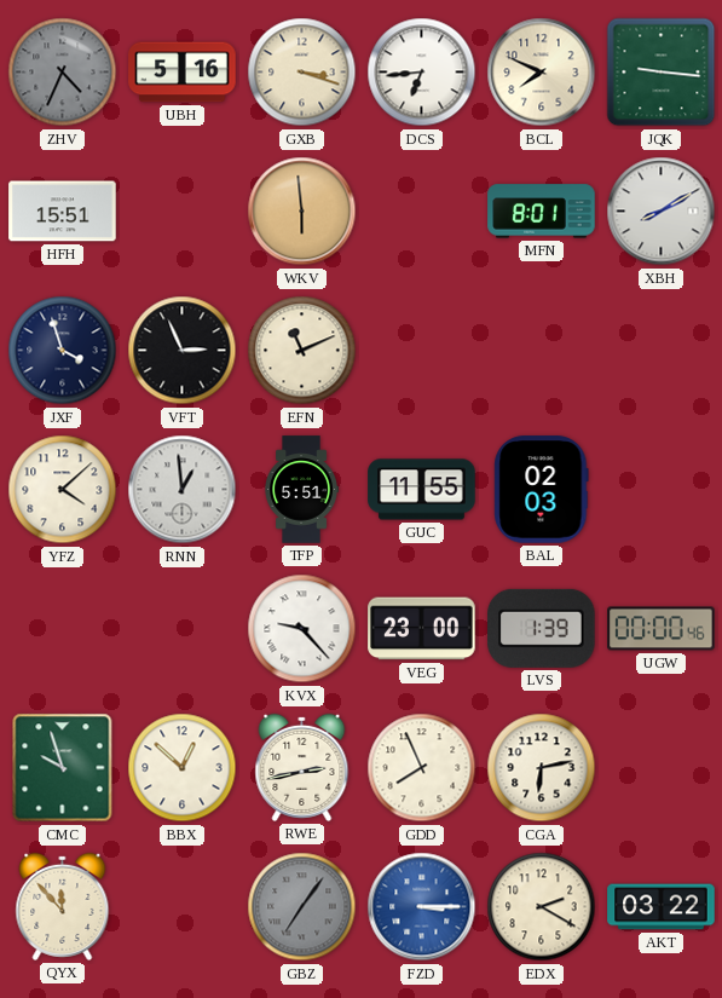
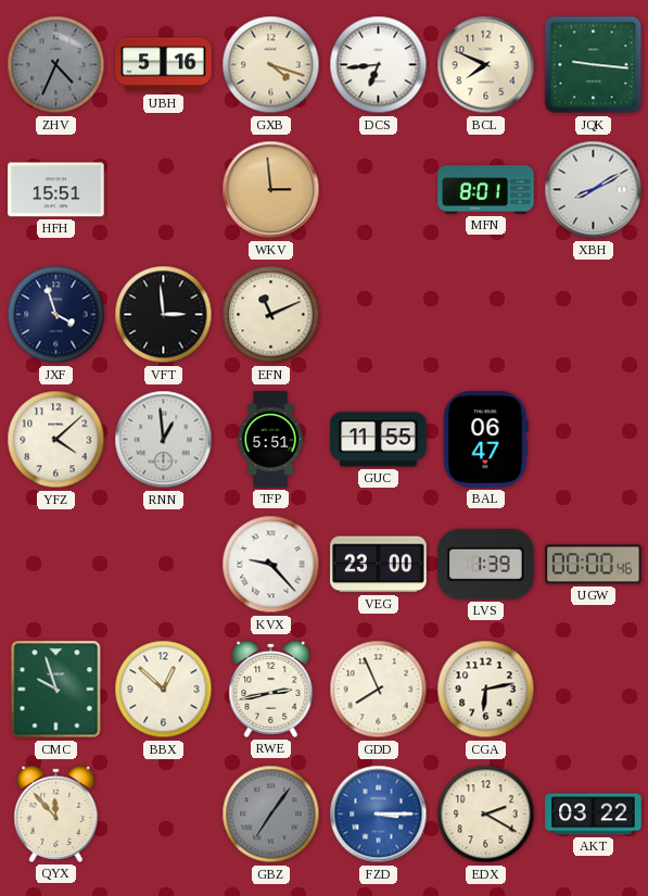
GXB: 3:18 -> 4:18
WKV: 5:59 -> 2:59
VFT: 2:56 -> 2:59
BAL: 02:03 -> 06:47
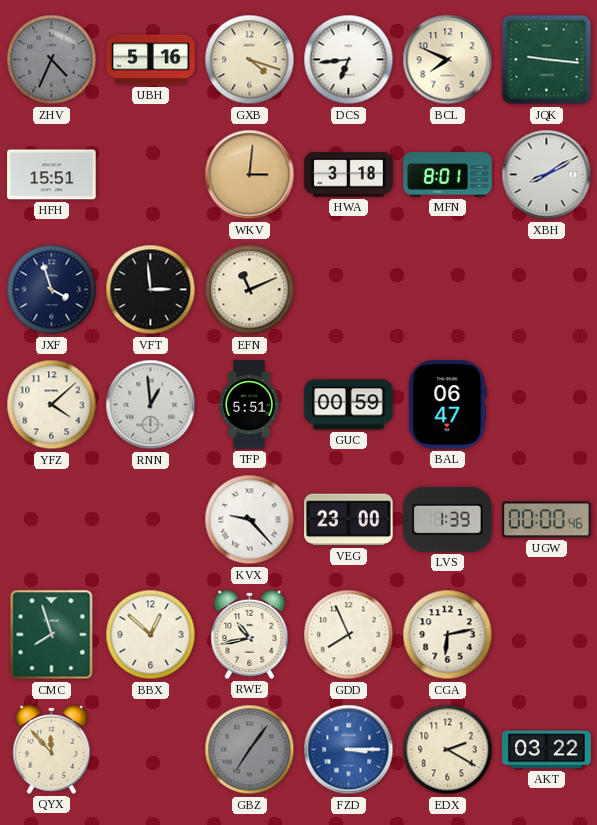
WKV: 2:59 -> 3:01
HWA: none -> 3:18
GUC: 11:55 -> 00:59
CMC: 9:57 -> 7:57
RWE: 2:43 -> 10:43
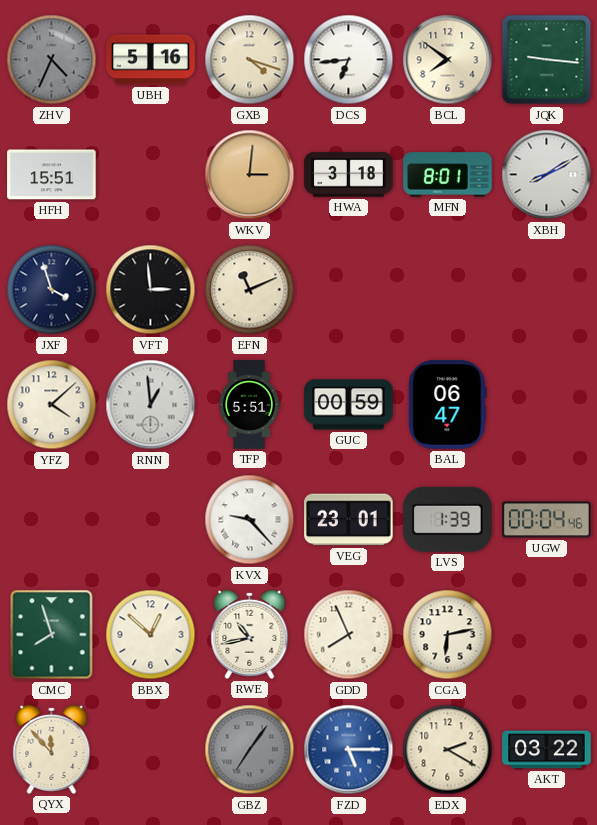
BCL: 7:49 -> 7:51
VEG: 23:00 -> 23:01
UGW: 00:00 -> 00:04
FZD: 3:15 -> 5:15
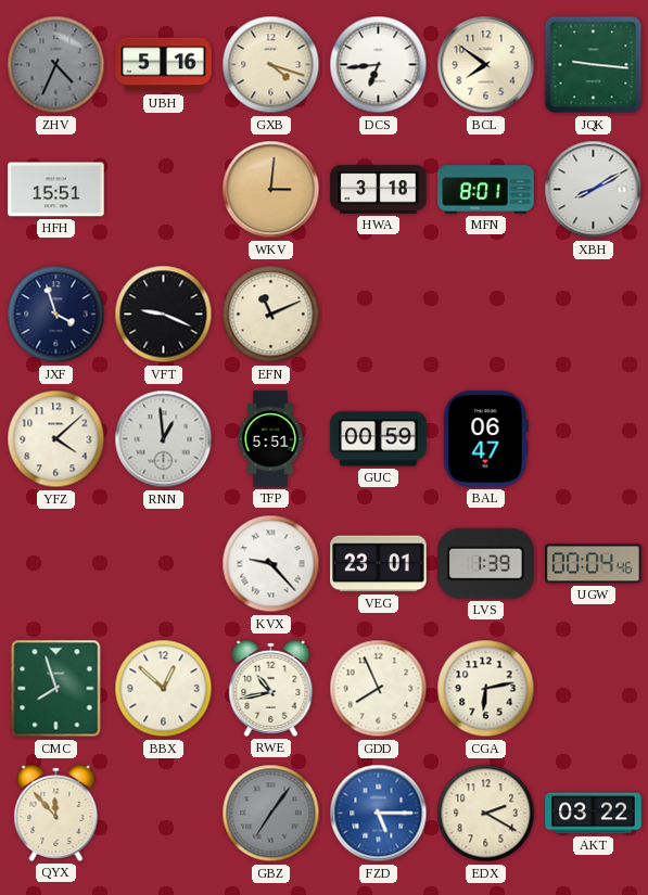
VFT: 2:59 -> 9:19
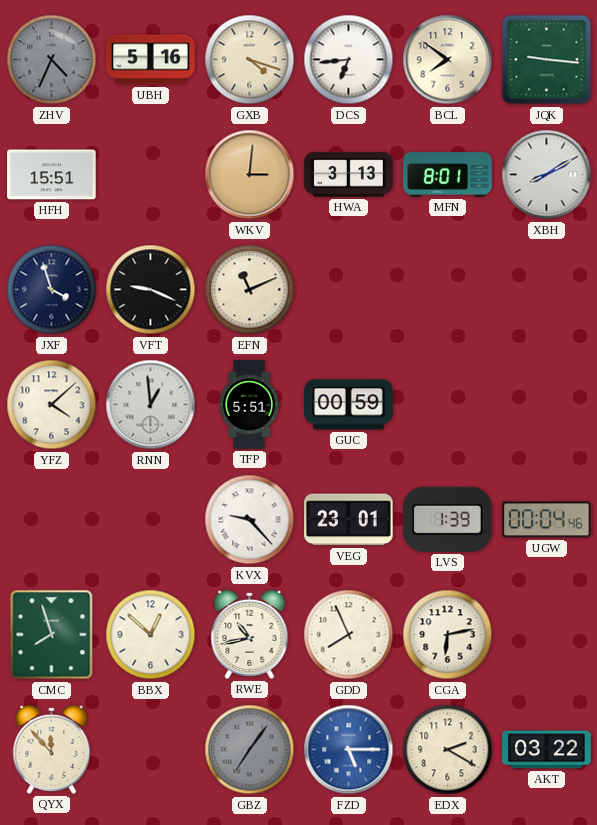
HWA: 3:18 -> 3:13
BAL: 06:47 -> none
